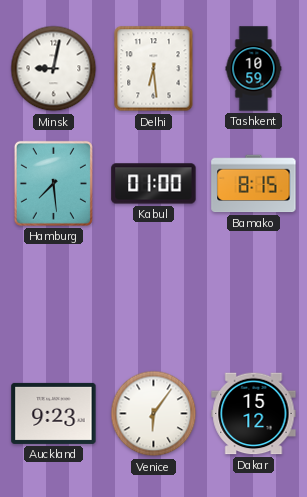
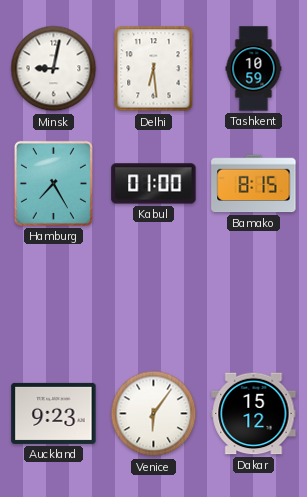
Hamburg: 7:29 -> 7:25
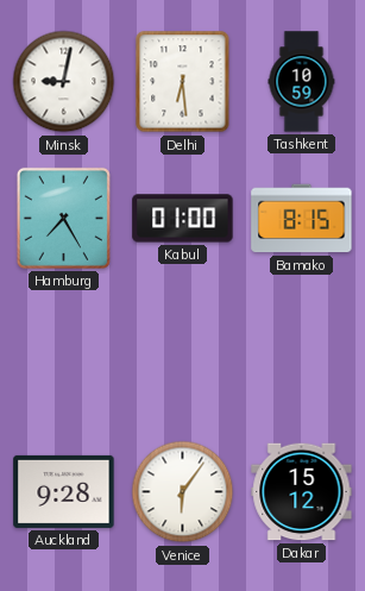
Auckland: 9:23 -> 9:28
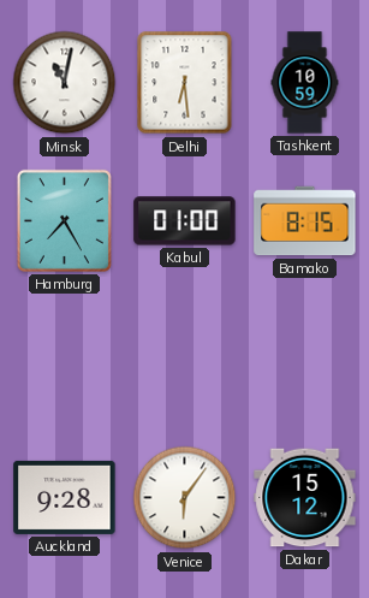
Minsk: 9:02 -> 11:02
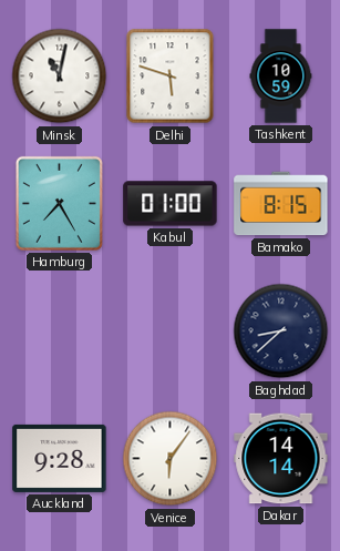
Delhi: 6:29 -> 5:48
Baghdad: none -> 8:38
Dakar: 15:12 -> 14:14
